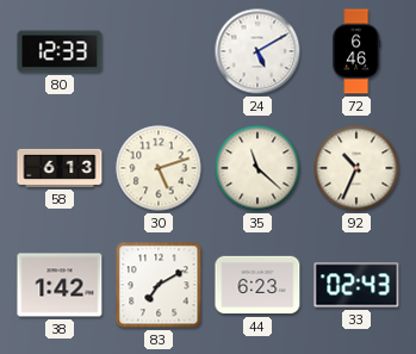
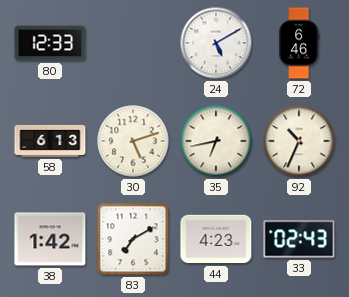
35: 11:22 -> 6:43
44: 6:23 -> 4:23
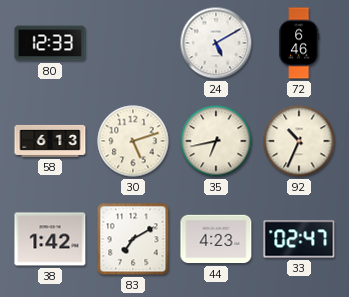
33: 02:43 -> 02:47
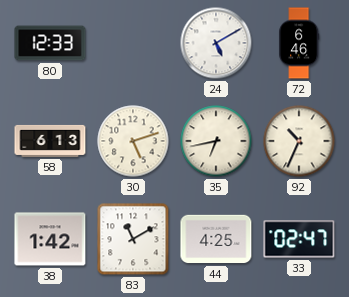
83: 7:10 -> 11:10
44: 4:23 -> 4:25
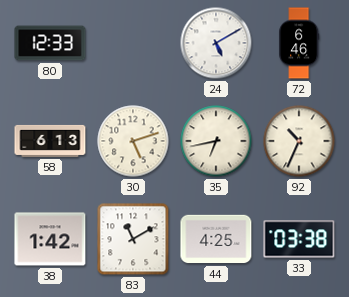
33: 02:47 -> 03:38
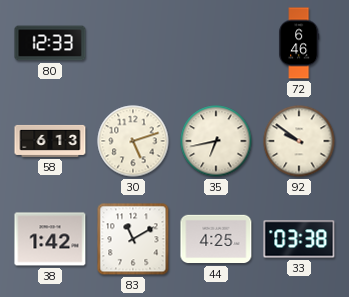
24: 5:10 -> none
92: 10:34 -> 9:51
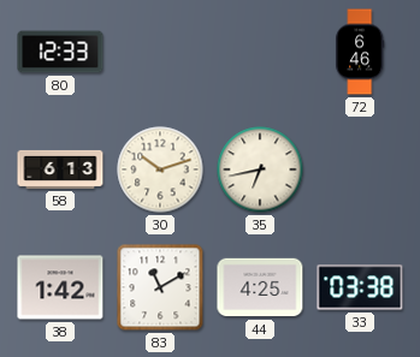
30: 5:12 -> 10:12
92: 9:51 -> none
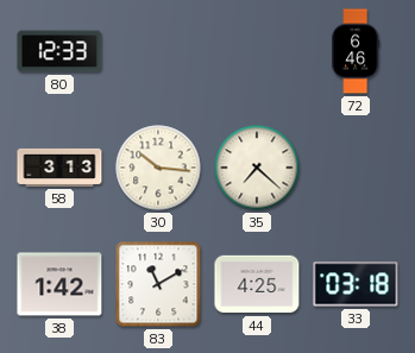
58: 6:13 -> 3:13
30: 10:12 -> 10:16
35: 6:43 -> 7:22
33: 03:38 -> 03:18
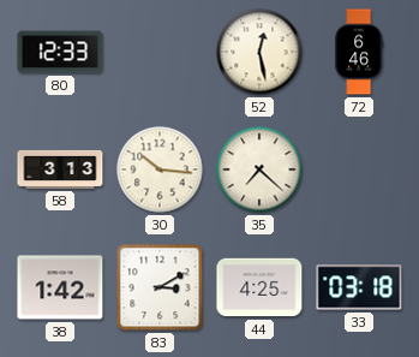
52: none -> 12:28
83: 11:10 -> 3:10
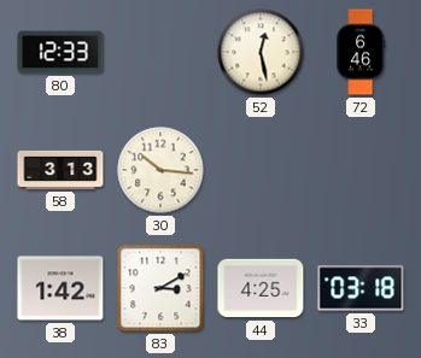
35: 7:22 -> none
